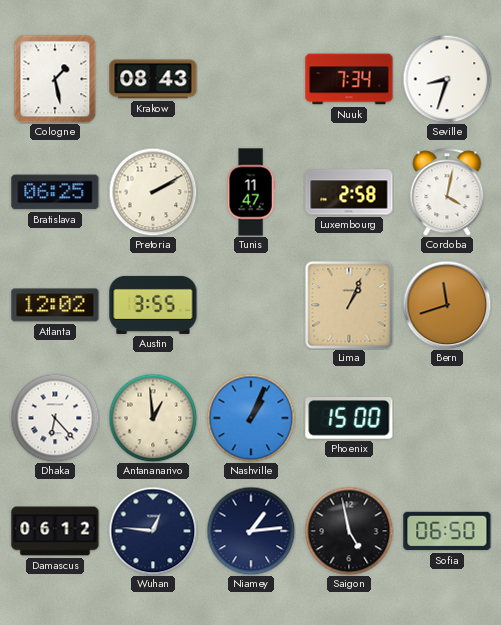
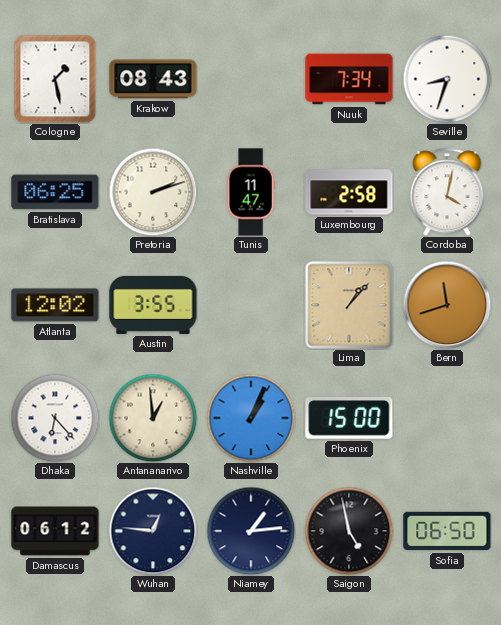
Pretoria: 2:10 -> 2:12
Lima: 1:04 -> 1:07
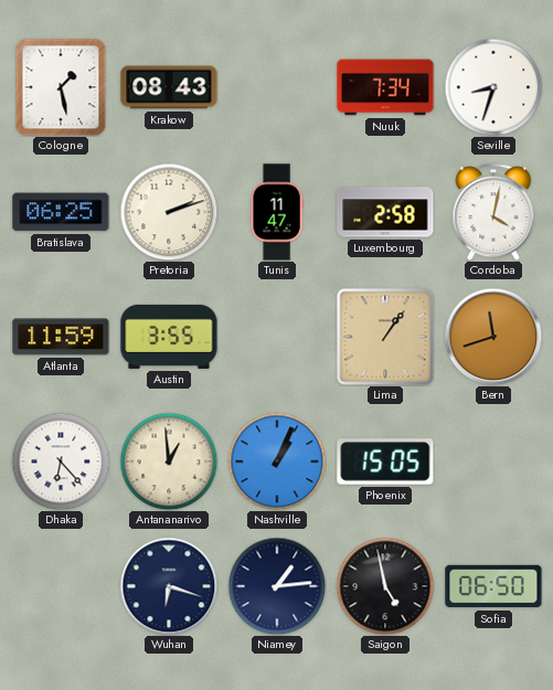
Atlanta: 12:02 -> 11:59
Lima: 1:07 -> 1:06
Phoenix: 15:00 -> 15:05
Damascus: 06:12 -> none
Wuhan: 12:46 -> 6:18
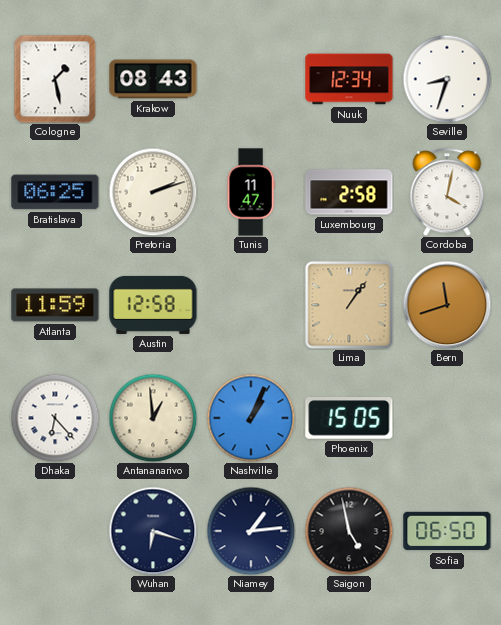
Nuuk: 7:34 -> 12:34
Austin: 3:55 -> 12:58
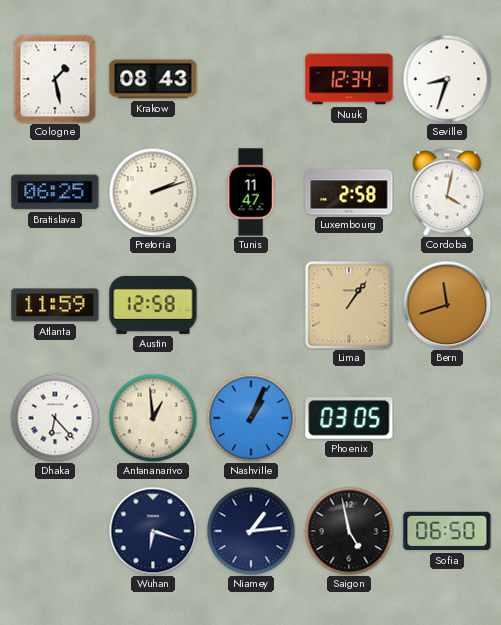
Phoenix: 15:05 -> 03:05
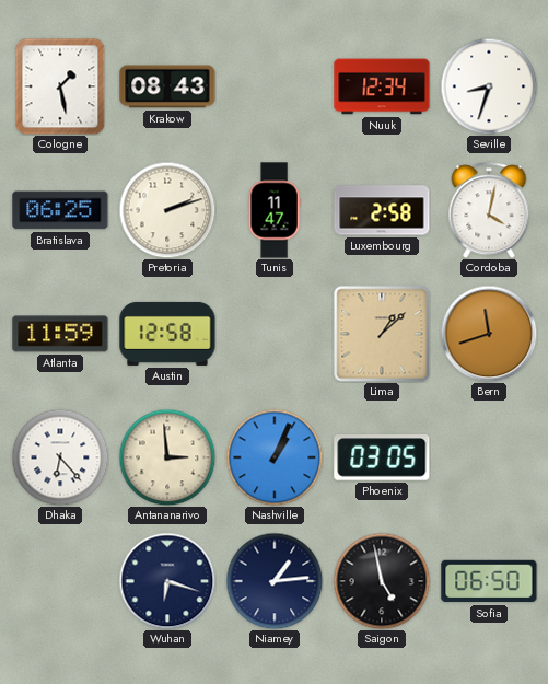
Lima: 1:06 -> 1:08
Antananarivo: 12:59 -> 2:59
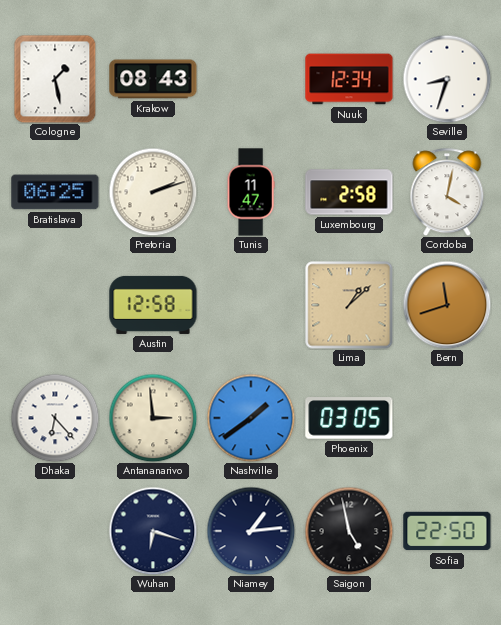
Atlanta: 11:59 -> none
Nashville: 1:04 -> 1:39
Sofia: 06:50 -> 22:50
